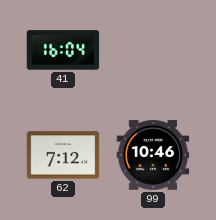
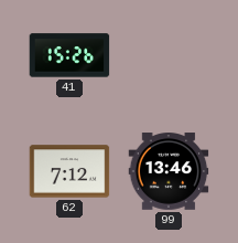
41: 16:04 -> 15:26
99: 10:46 -> 13:46
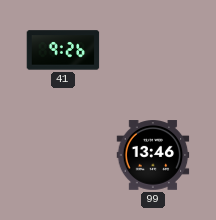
41: 15:26 -> 9:26
62: 7:12 -> none
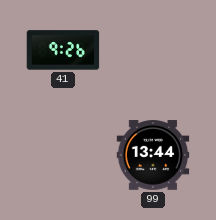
99: 13:46 -> 13:44
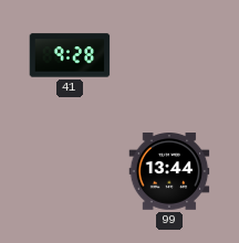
41: 9:26 -> 9:28
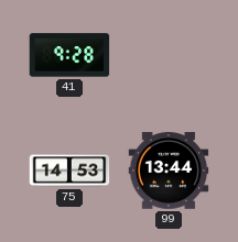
75: none -> 14:53
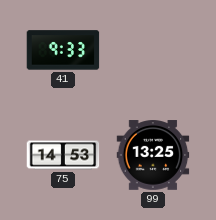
41: 9:28 -> 9:33
99: 13:44 -> 13:25
